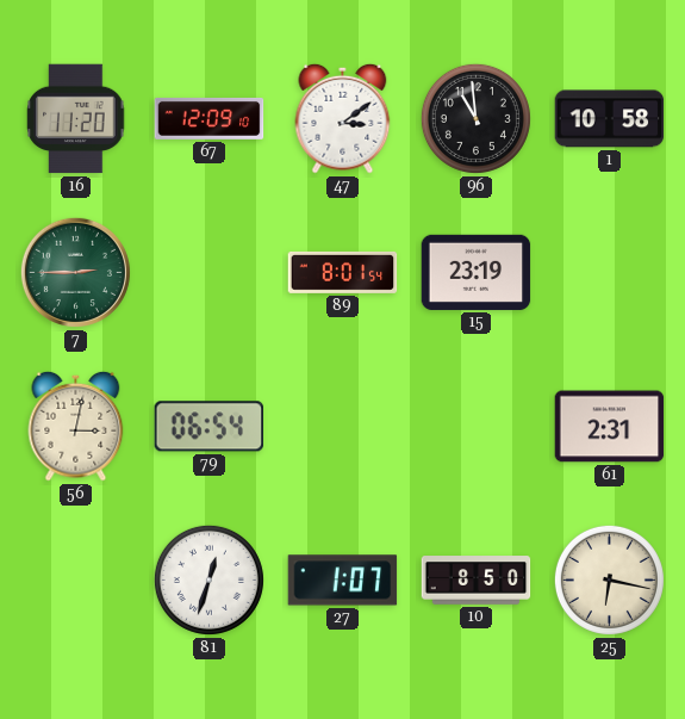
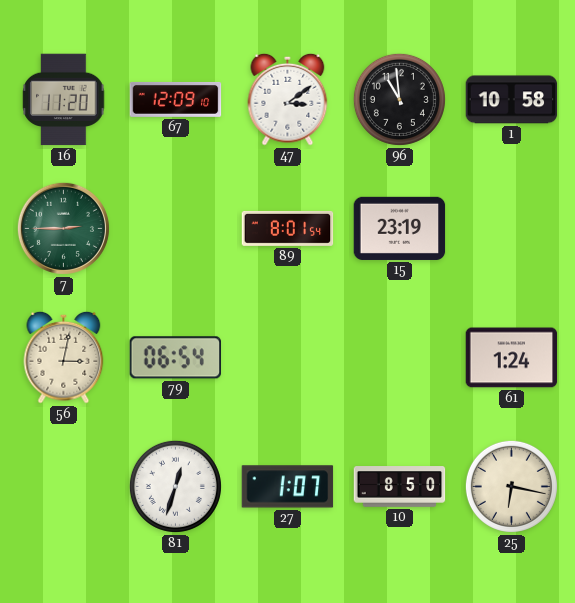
61: 2:31 -> 1:24
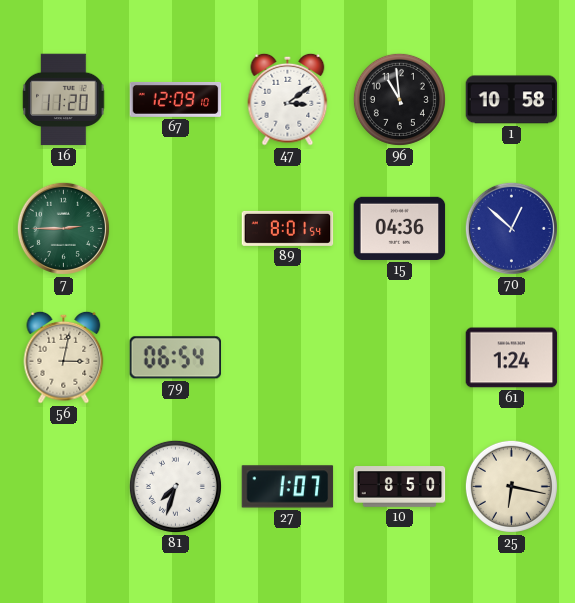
15: 23:19 -> 04:36
70: none -> 12:52
81: 12:33 -> 7:33
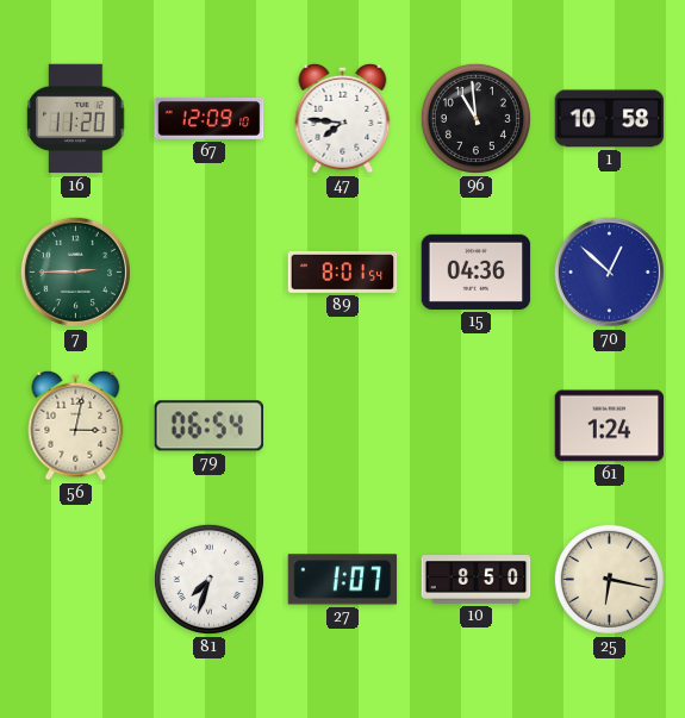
47: 3:09 -> 7:46
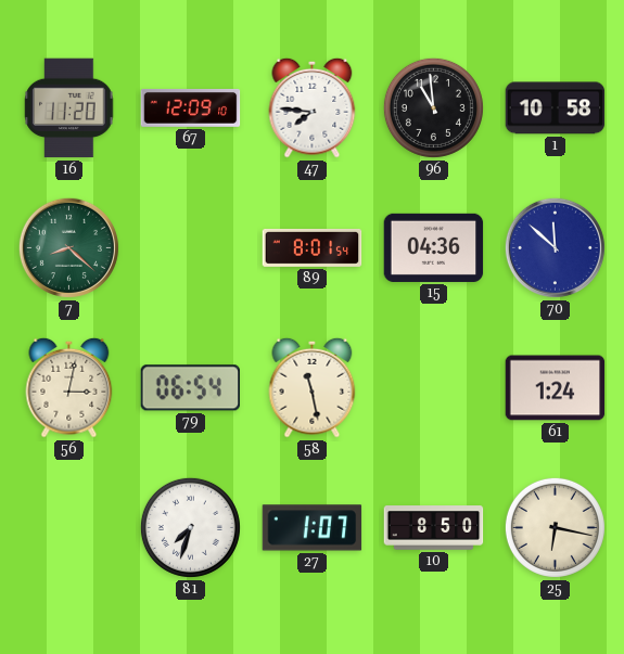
7: 2:45 -> 8:22
70: 12:52 -> 11:52
58: none -> 11:28
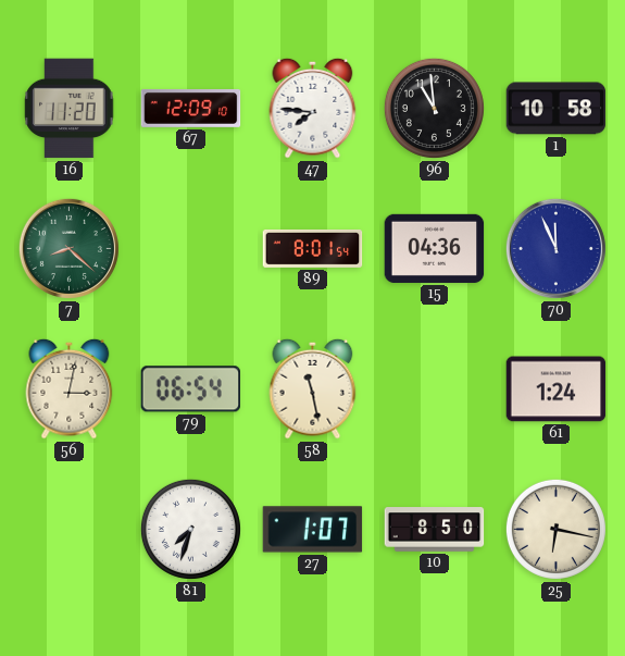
70: 11:52 -> 11:56
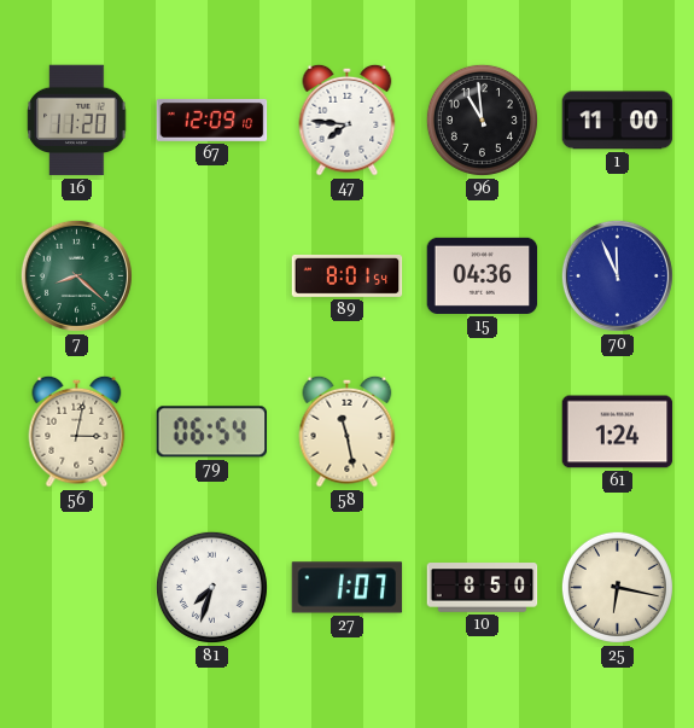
1: 10:58 -> 11:00
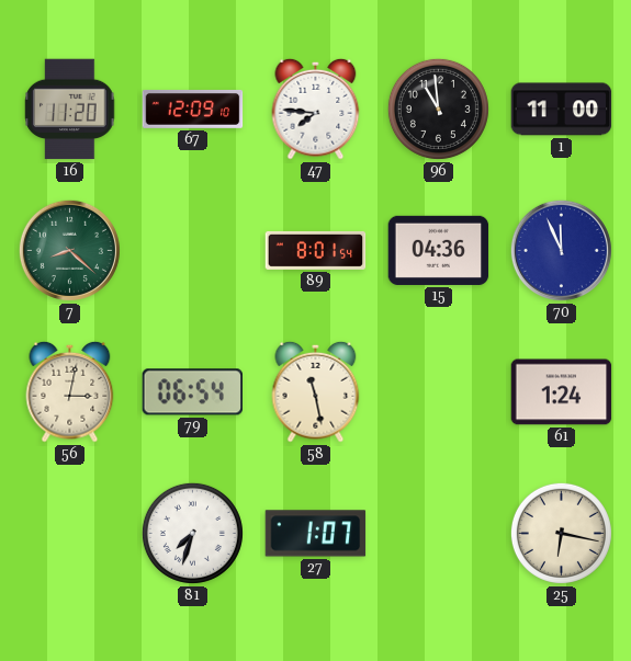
10: 8:50 -> none
